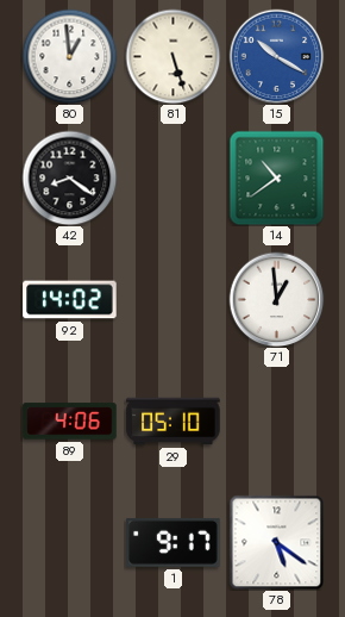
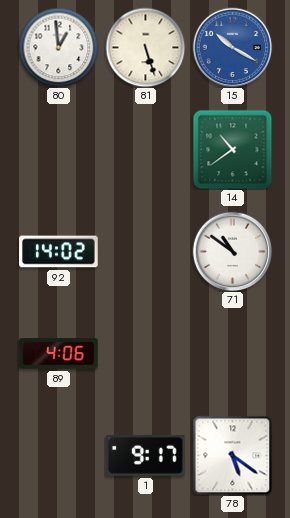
42: 8:21 -> none
71: 12:59 -> 10:51
29: 05:10 -> none
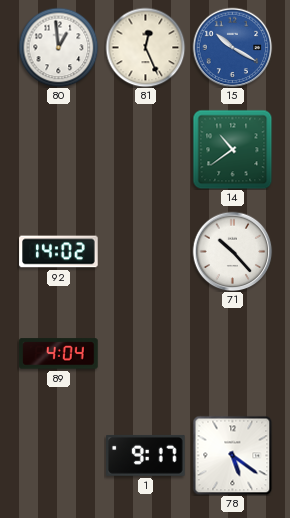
81: 5:27 -> 12:26
71: 10:51 -> 10:23
89: 4:06 -> 4:04
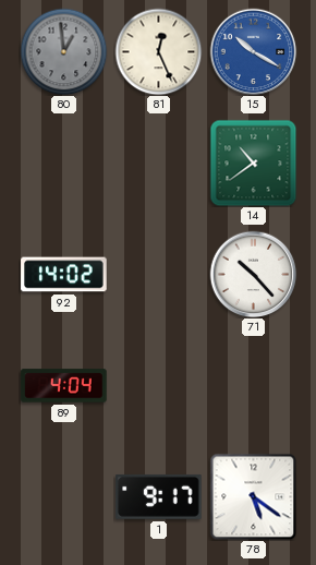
80 dial: white -> grey
